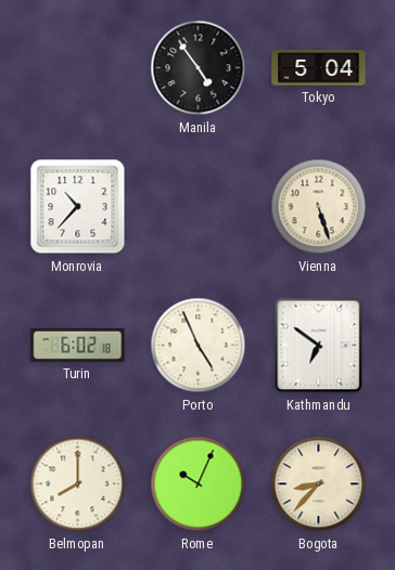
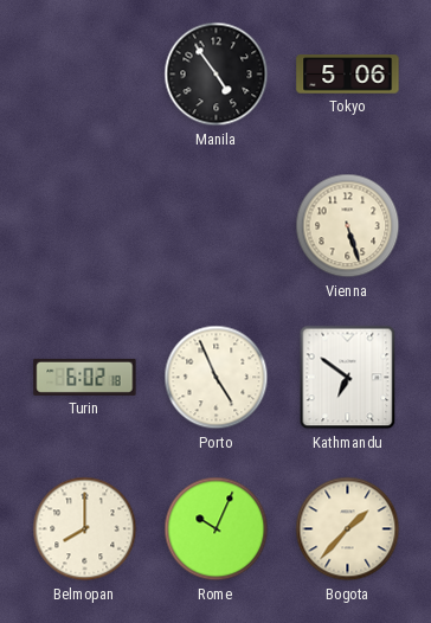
Tokyo: 5:04 -> 5:06
Monrovia: 10:37 -> none
Bogota: 8:37 -> 1:37
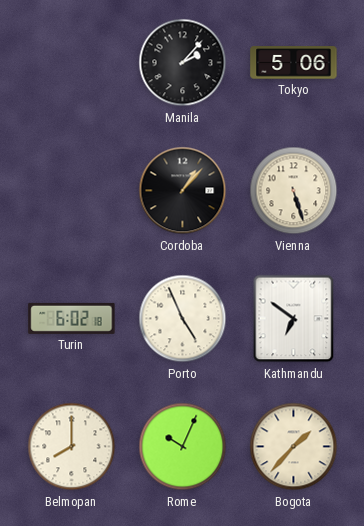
Manila: 4:54 -> 2:07
Cordoba: none -> 1:07
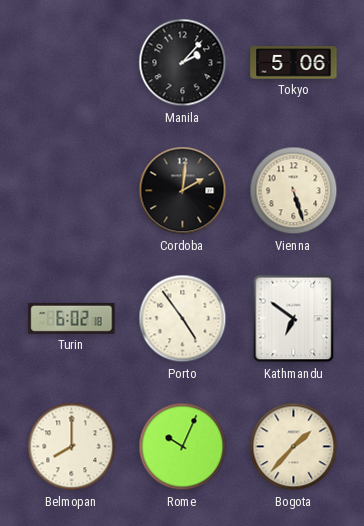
Cordoba: 1:07 -> 2:01
Porto: 4:56 -> 4:54
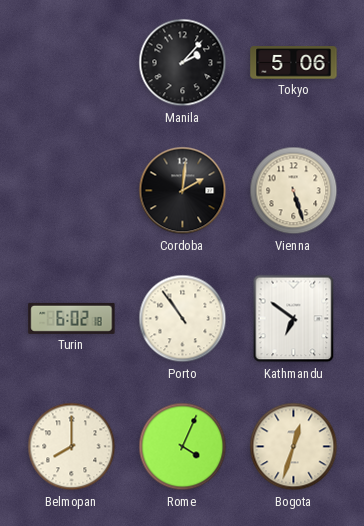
Porto: 4:54 -> 10:54
Rome: 10:04 -> 4:04
Bogota: 1:37 -> 12:33
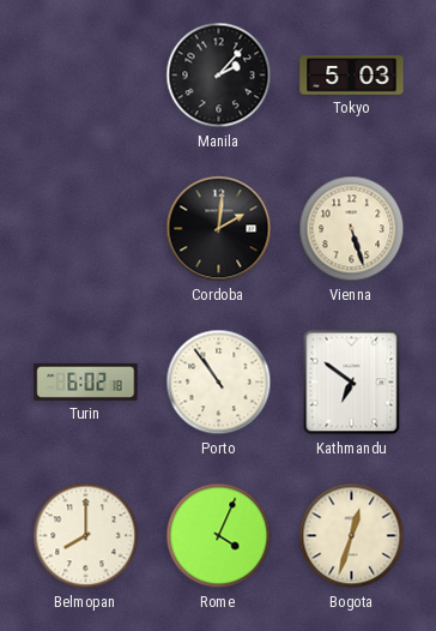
Tokyo: 5:06 -> 5:03
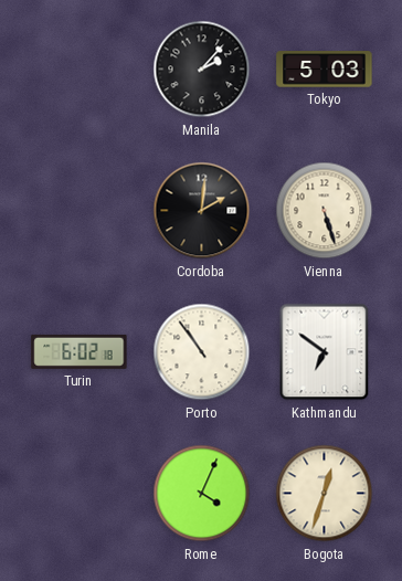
Belmopan: 8:00 -> none
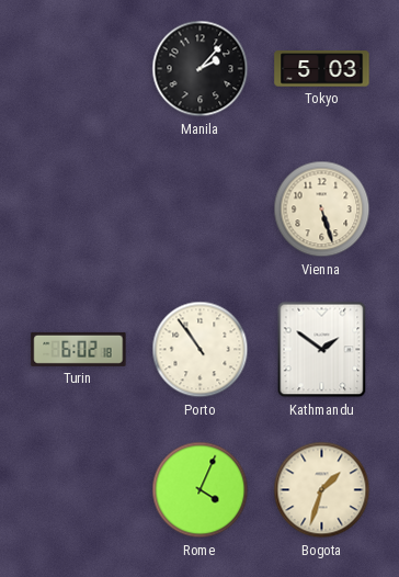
Cordoba: 2:01 -> none
Kathmandu: 6:51 -> 1:51
Bogota: 12:33 -> 1:33
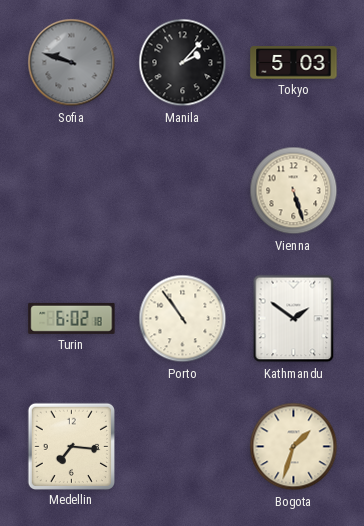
Sofia: none -> 9:48
Medellin: none -> 7:16
Rome: 4:04 -> none
